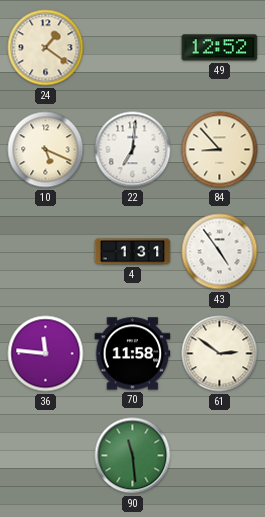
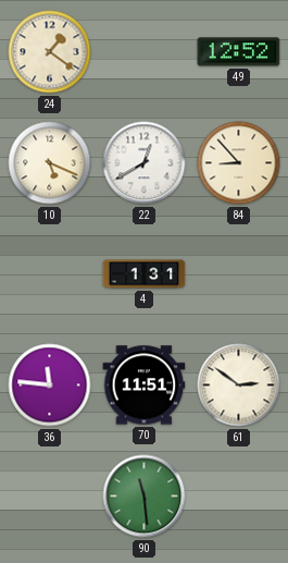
22: 7:01 -> 12:40
43: 4:54 -> none
70: 11:58 -> 11:51
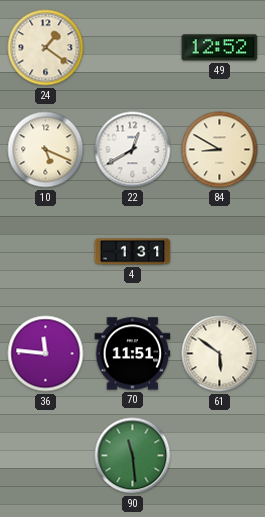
84: 8:53 -> 8:50
61: 2:51 -> 5:51
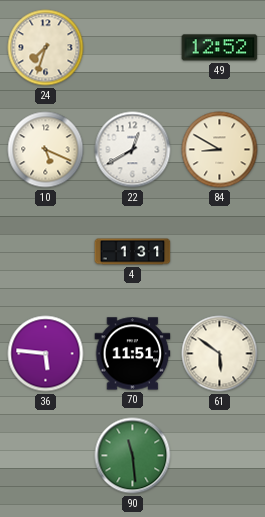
24: 1:21 -> 7:33
36: 11:46 -> 5:46
